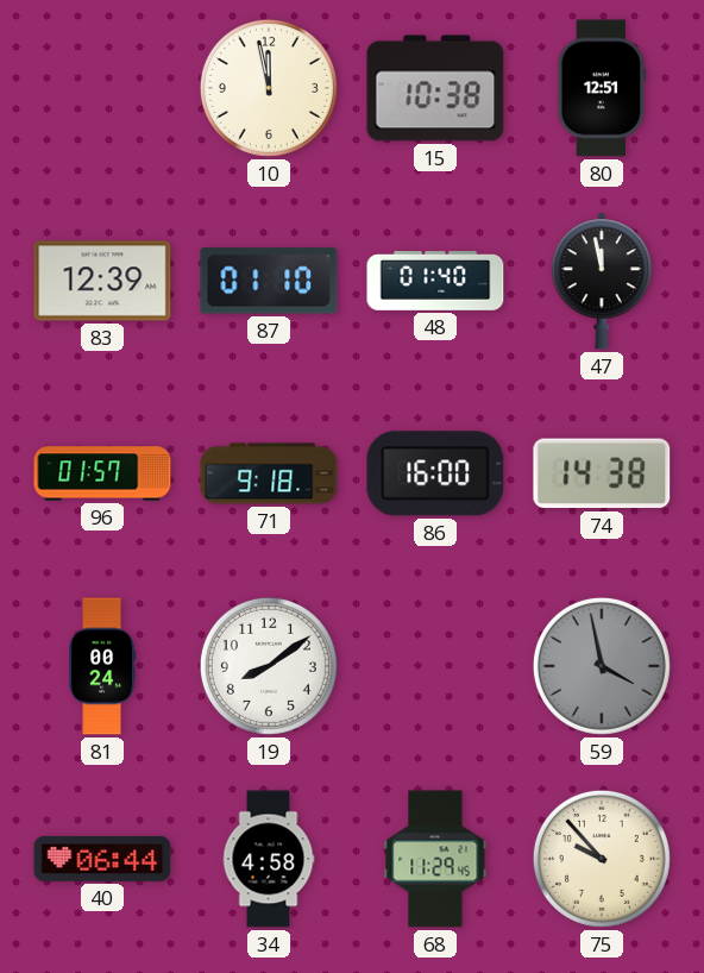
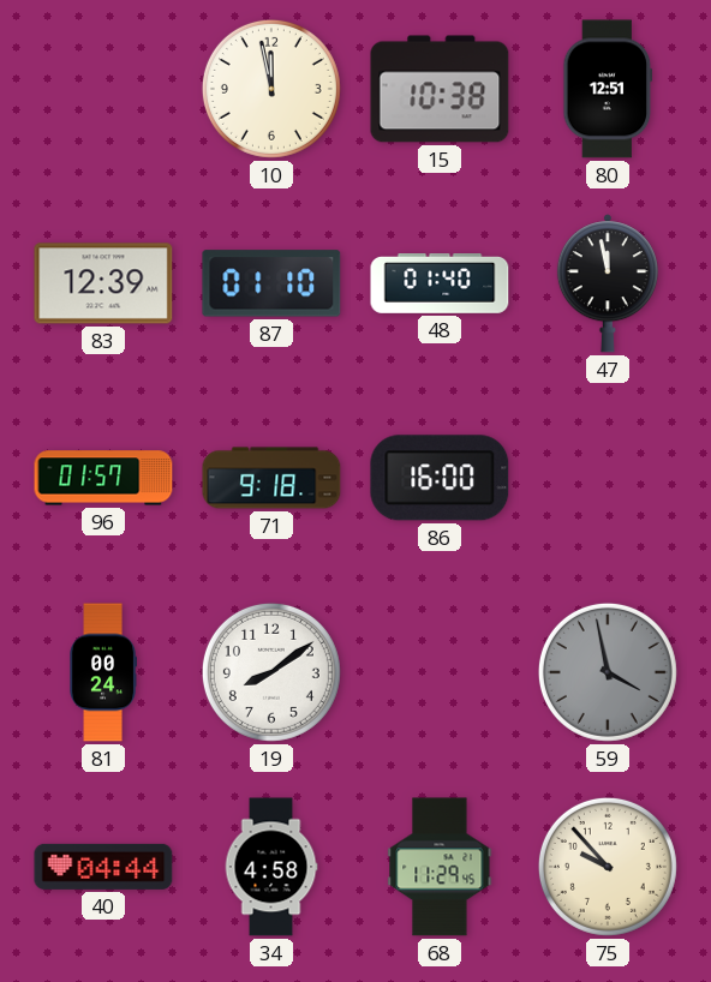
74: 14:38 -> none
40: 06:44 -> 04:44
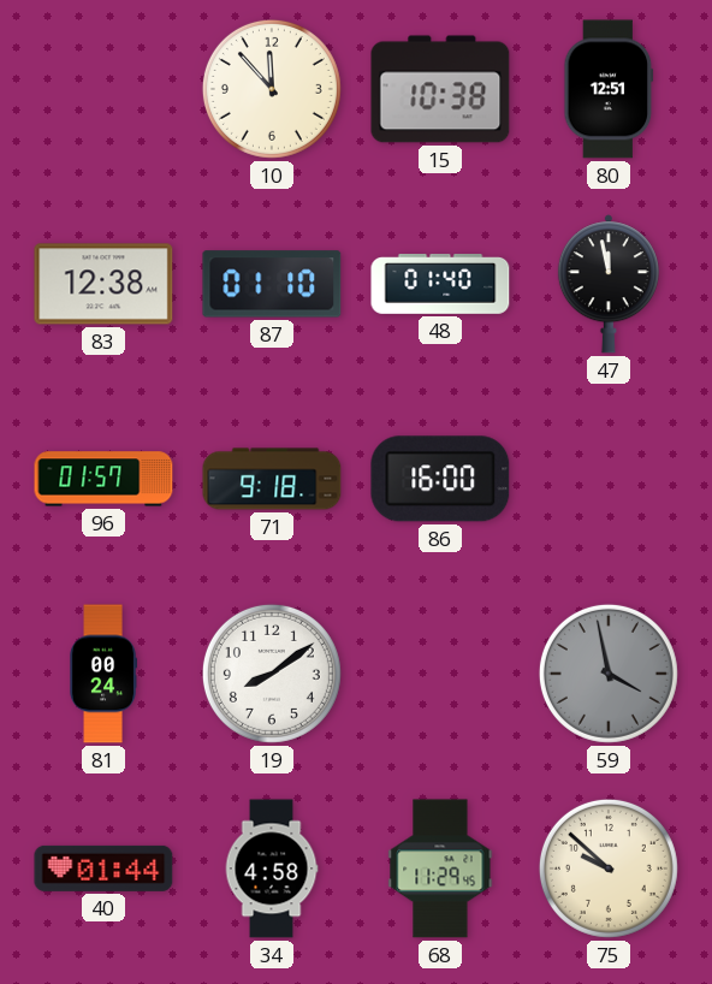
10: 11:58 -> 11:53
83: 12:39 -> 12:38
40: 04:44 -> 01:44
75: 9:53 -> 9:52
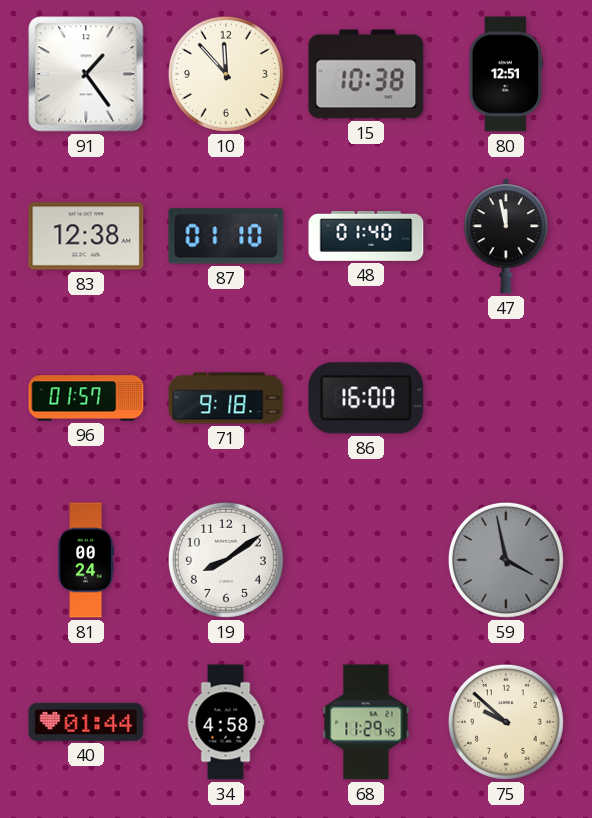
91: none -> 1:24
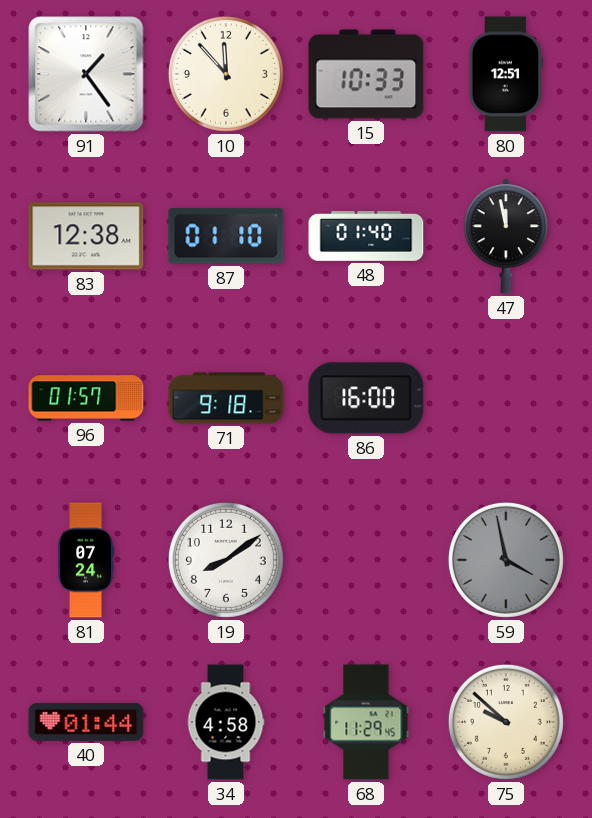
15: 10:38 -> 10:33
81: 00:24 -> 07:24
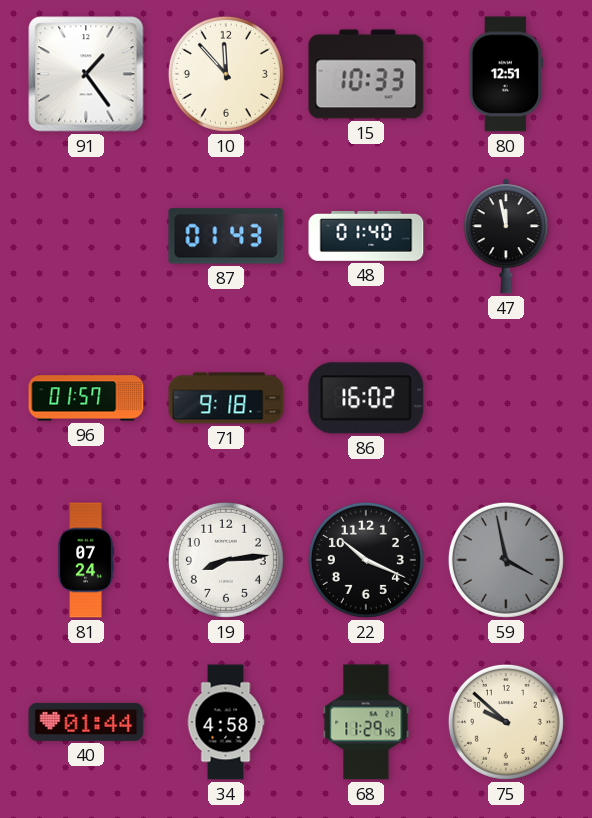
83: 12:38 -> none
87: 01:10 -> 01:43
86: 16:00 -> 16:02
19: 8:09 -> 8:14
22: none -> 10:19
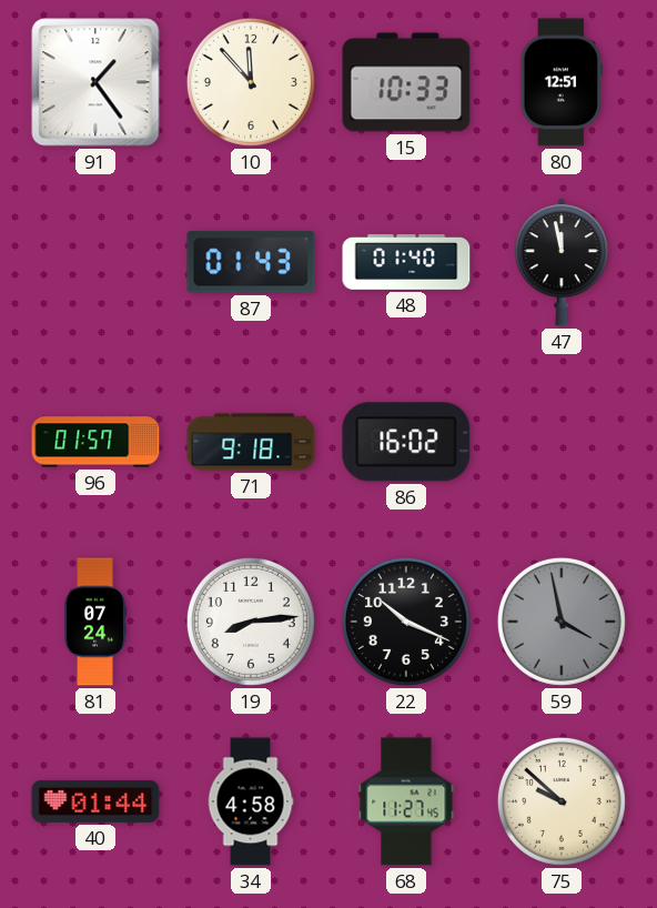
68: 11:29 -> 11:27
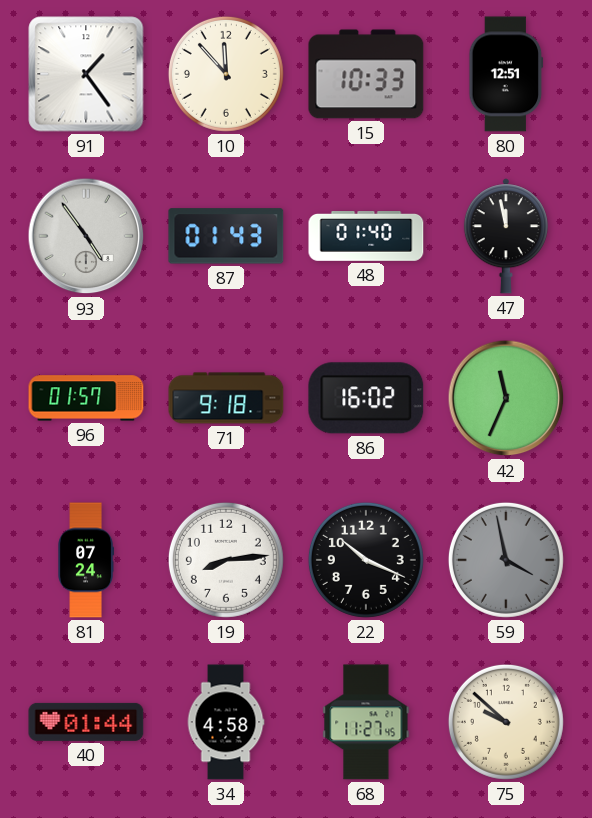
93: none -> 4:54
42: none -> 11:34
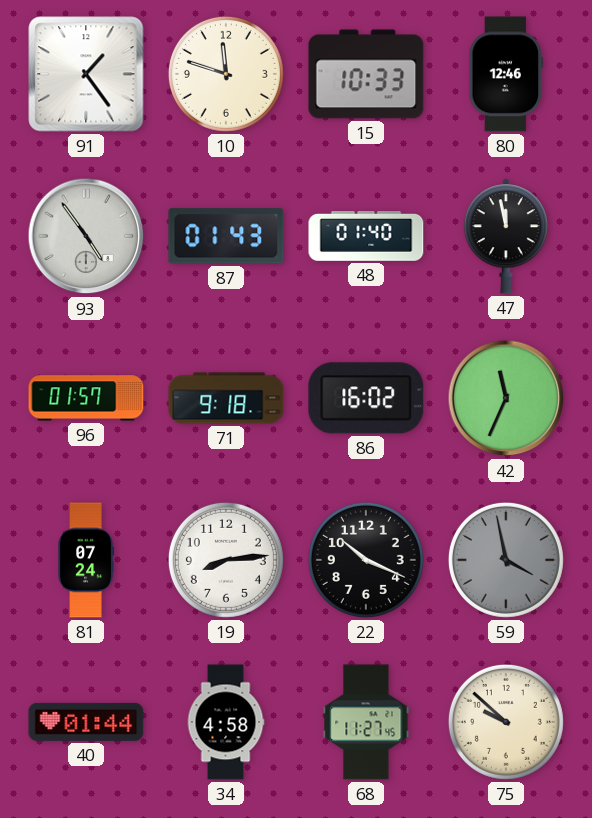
10: 11:53 -> 11:48
80: 12:51 -> 12:46
